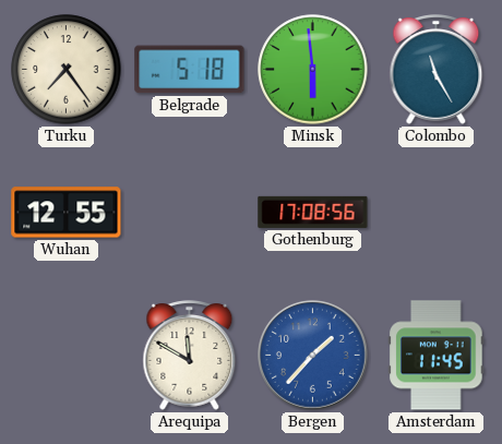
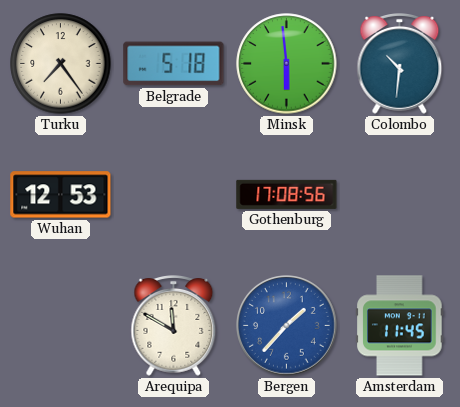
Colombo: 11:25 -> 10:31
Wuhan: 12:55 -> 12:53
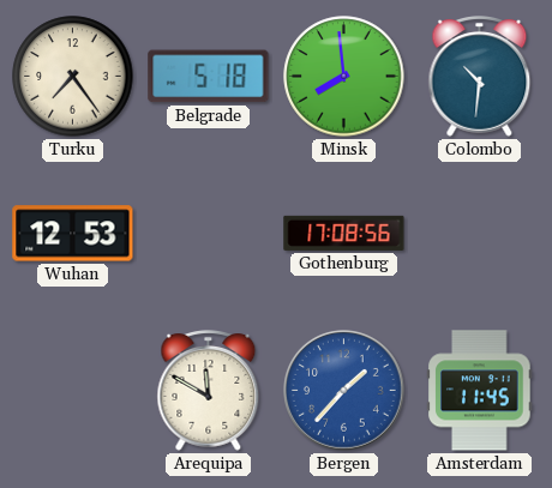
Minsk: 5:59 -> 7:59
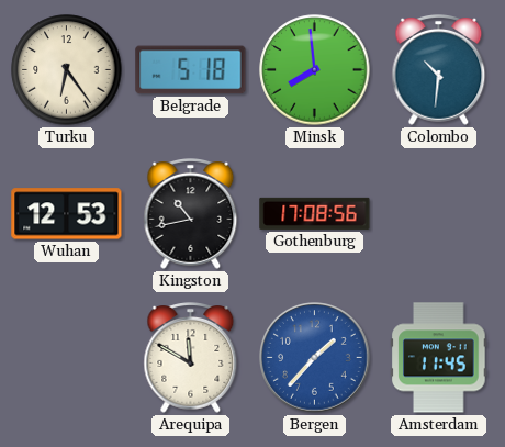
Turku: 7:24 -> 6:24
Kingston: none -> 10:43
